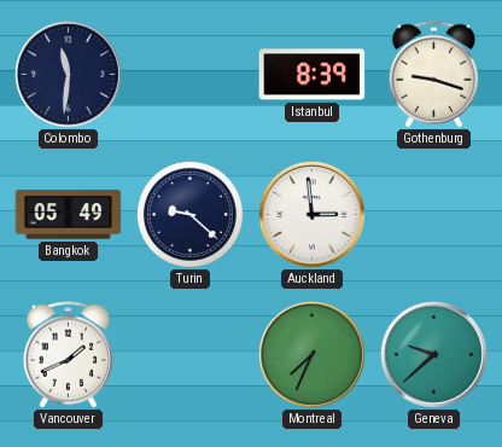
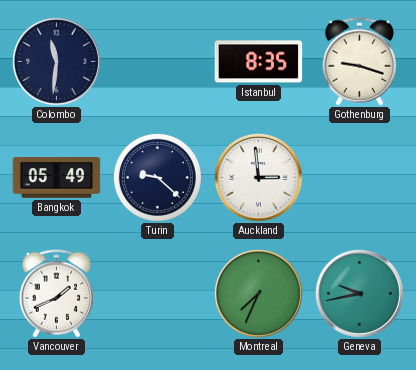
Istanbul: 8:39 -> 8:35
Geneva: 9:38 -> 9:43
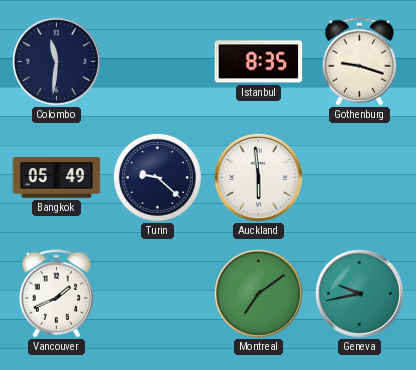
Auckland: 2:59 -> 5:59
Montreal: 7:34 -> 7:09
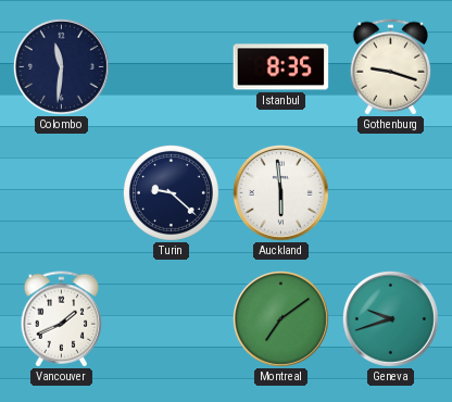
Bangkok: 05:49 -> none
Geneva: 9:43 -> 9:42
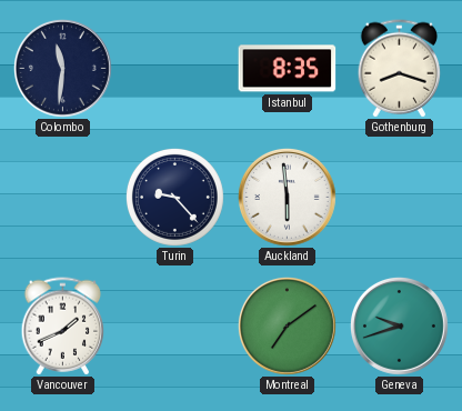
Gothenburg: 9:18 -> 8:18
Turin: 9:22 -> 9:23
